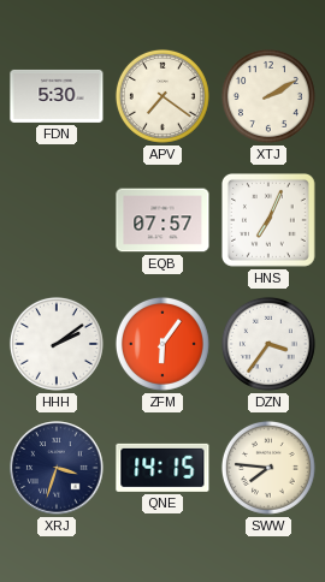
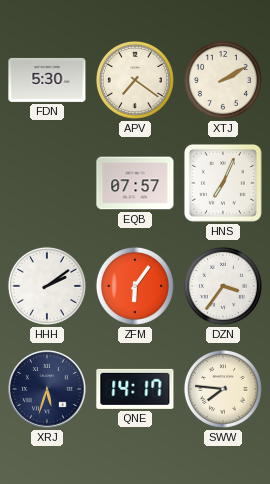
XRJ: 3:33 -> 5:33
QNE: 14:15 -> 14:17
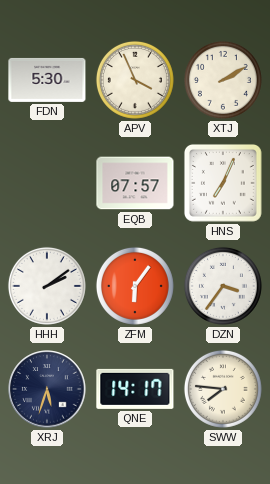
APV: 7:21 -> 3:56
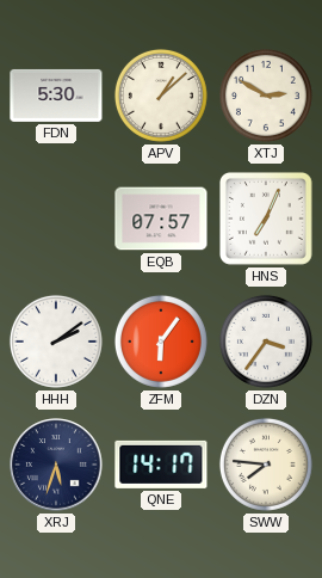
APV: 3:56 -> 1:08
XTJ: 2:10 -> 2:50
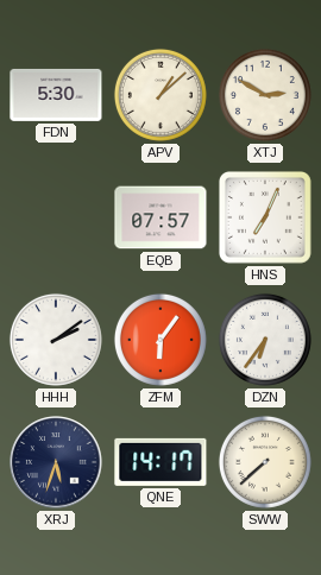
DZN: 3:36 -> 6:36
SWW: 7:46 -> 7:38
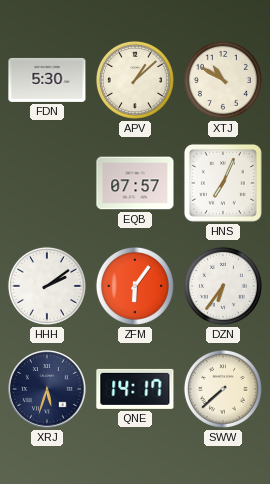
XTJ: 2:50 -> 10:50
